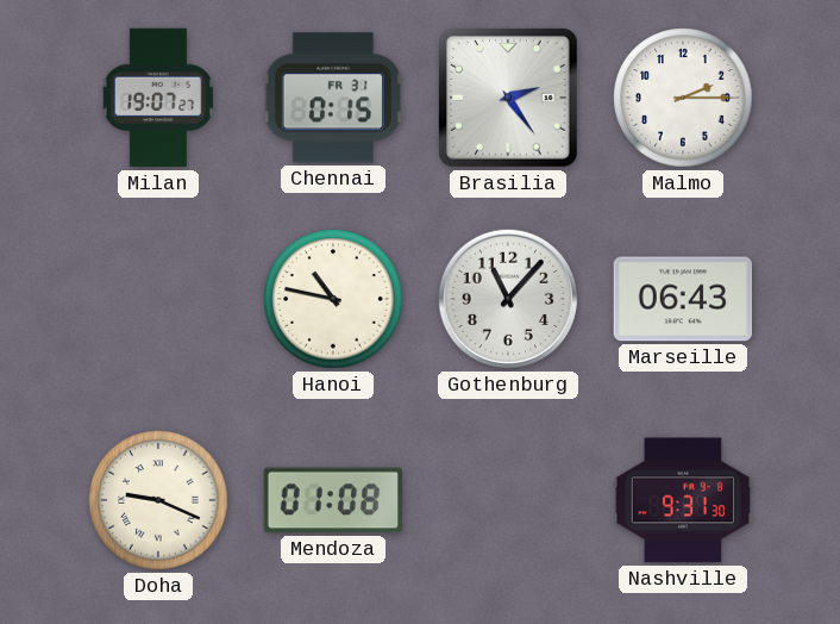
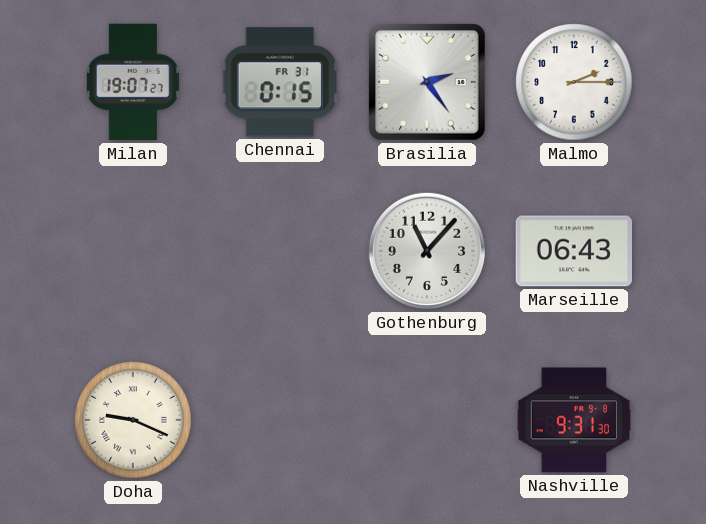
Hanoi: 10:47 -> none
Mendoza: 01:08 -> none
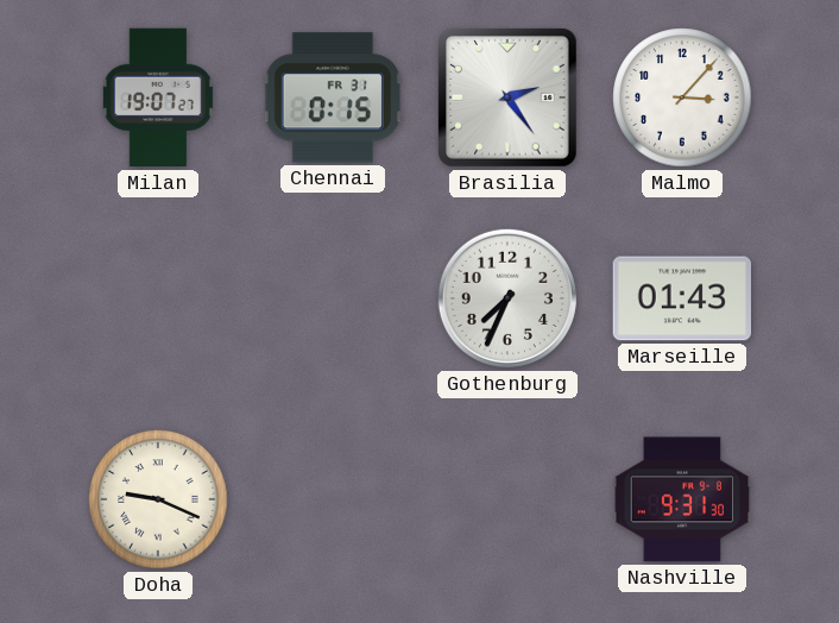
Malmo: 2:15 -> 3:07
Gothenburg: 11:07 -> 7:34
Marseille: 06:43 -> 01:43
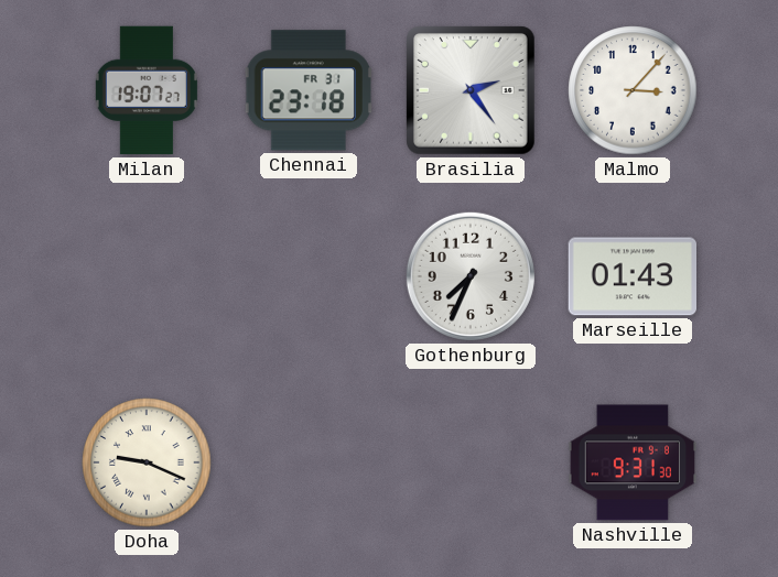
Chennai: 0:15 -> 23:18
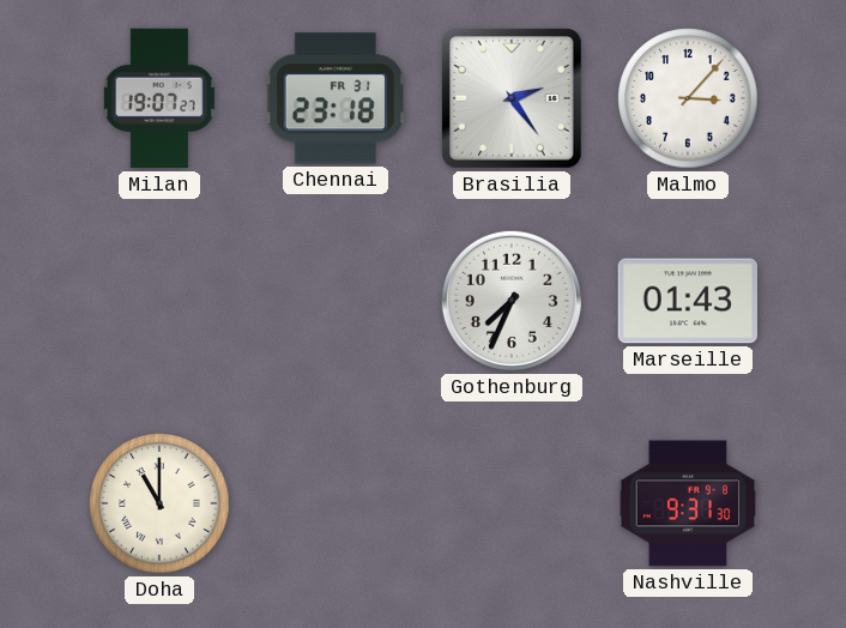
Doha: 9:19 -> 11:00
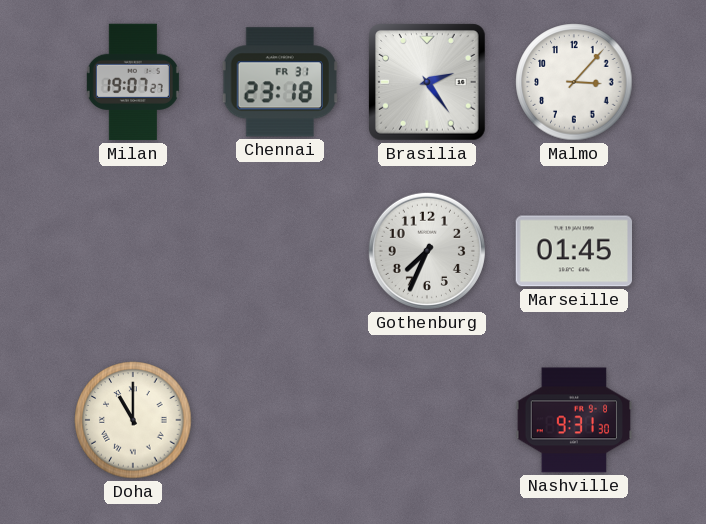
Marseille: 01:43 -> 01:45
